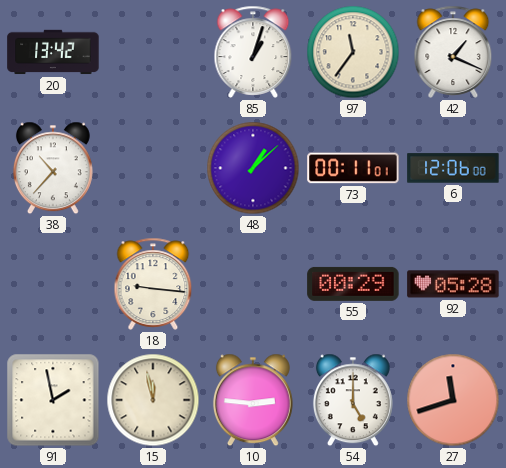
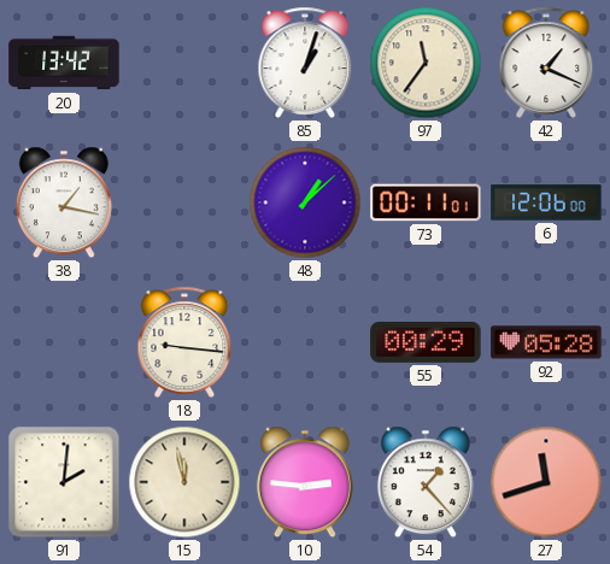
38: 10:37 -> 1:17
91: 1:58 -> 2:01
54: 5:00 -> 1:23
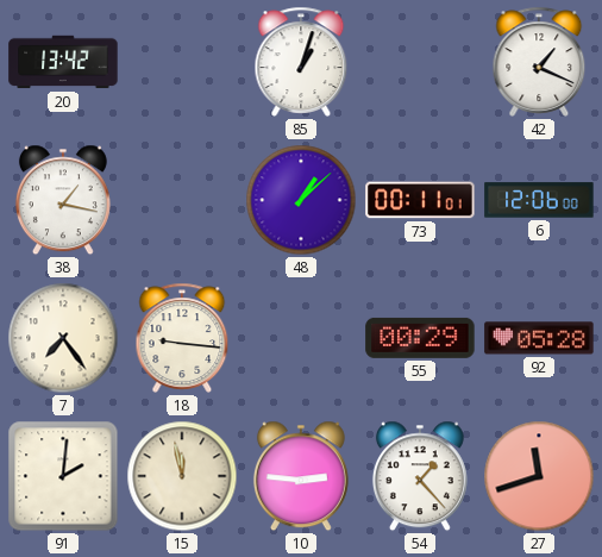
97: 11:36 -> none
7: none -> 7:24
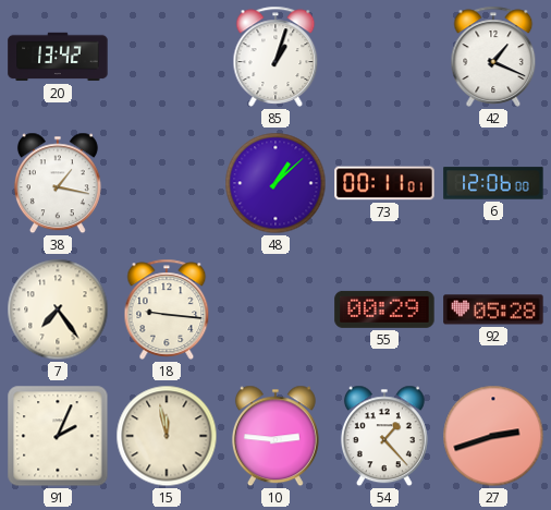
91: 2:01 -> 2:04
27: 11:42 -> 2:42
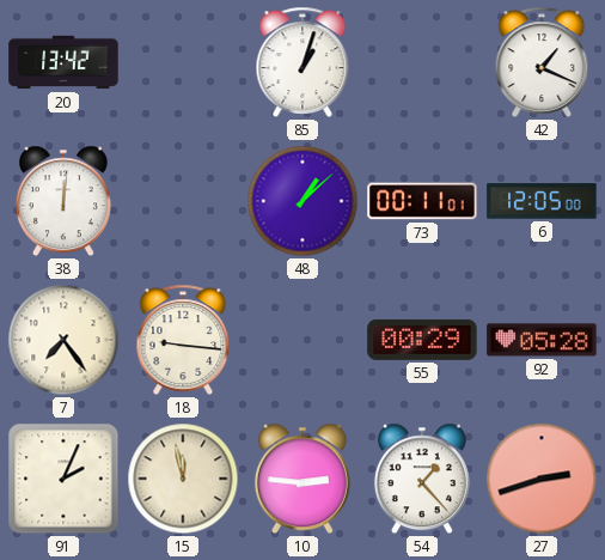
38: 1:17 -> 12:01
6: 12:06 -> 12:05
